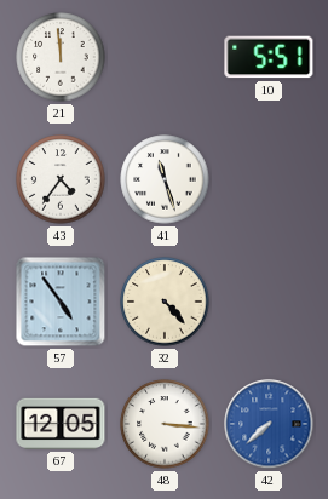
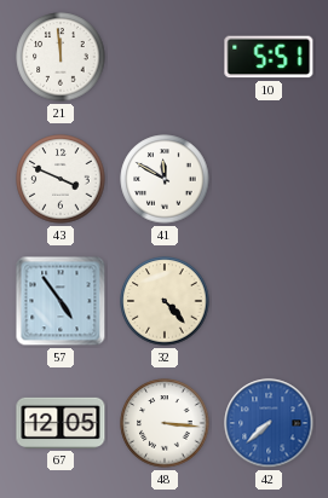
43: 4:36 -> 3:49
41: 11:27 -> 11:50
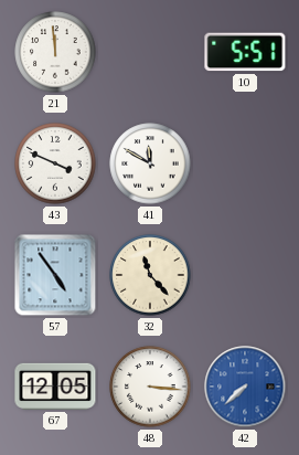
32: 4:23 -> 11:23
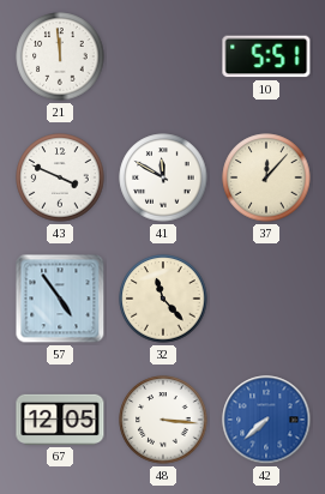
37: none -> 12:07
